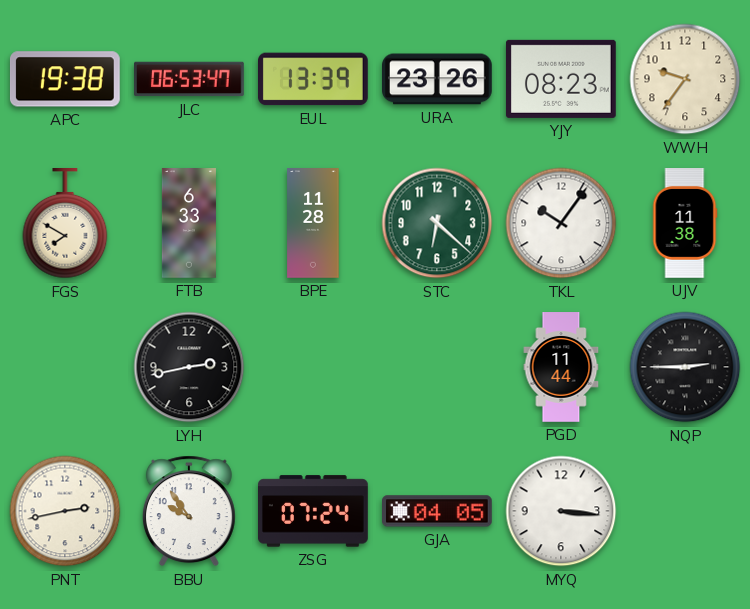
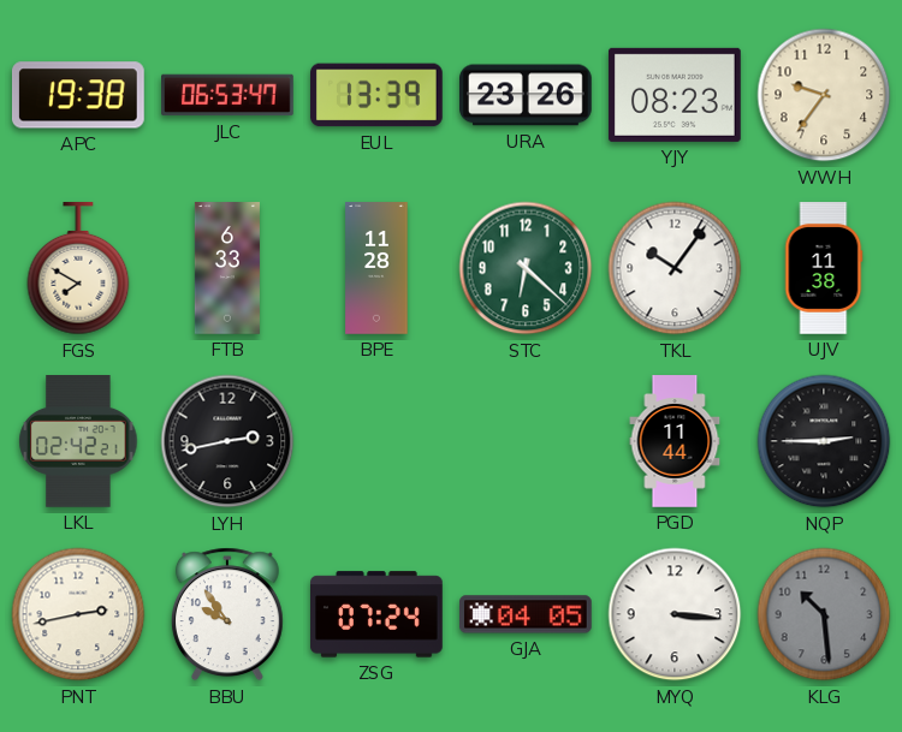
LKL: none -> 02:42
KLG: none -> 10:29
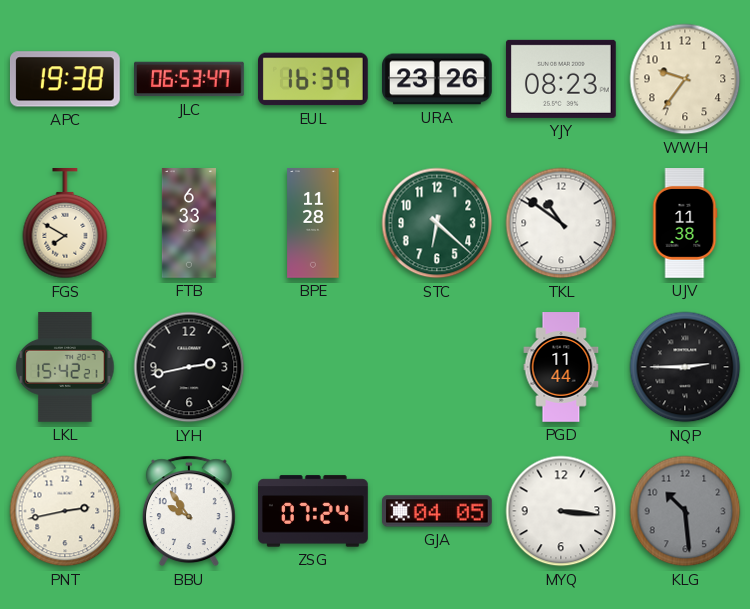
EUL: 13:39 -> 16:39
TKL: 10:06 -> 10:51
LKL: 02:42 -> 15:42
